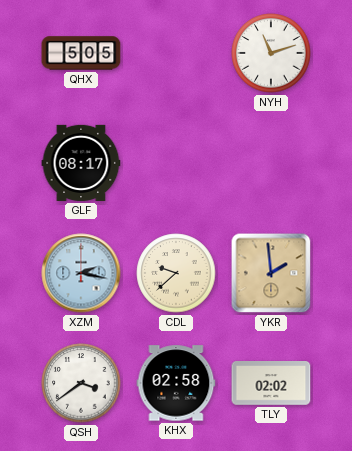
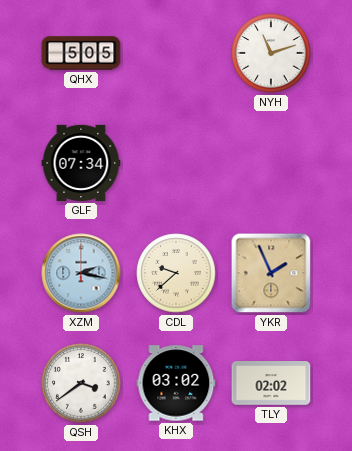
GLF: 08:17 -> 07:34
YKR: 1:59 -> 1:56
KHX: 02:58 -> 03:02
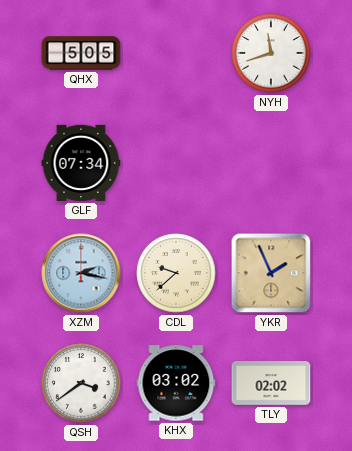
NYH: 11:12 -> 11:42
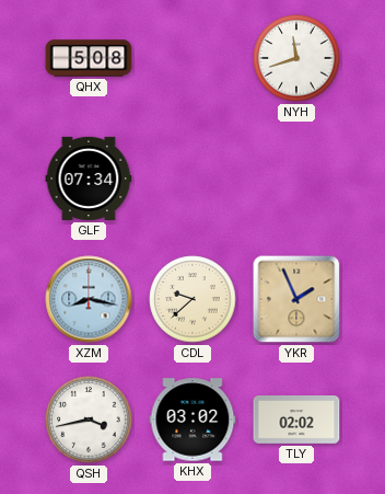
QHX: 5:05 -> 5:08
XZM: 2:17 -> 8:17
QSH: 3:39 -> 3:43
